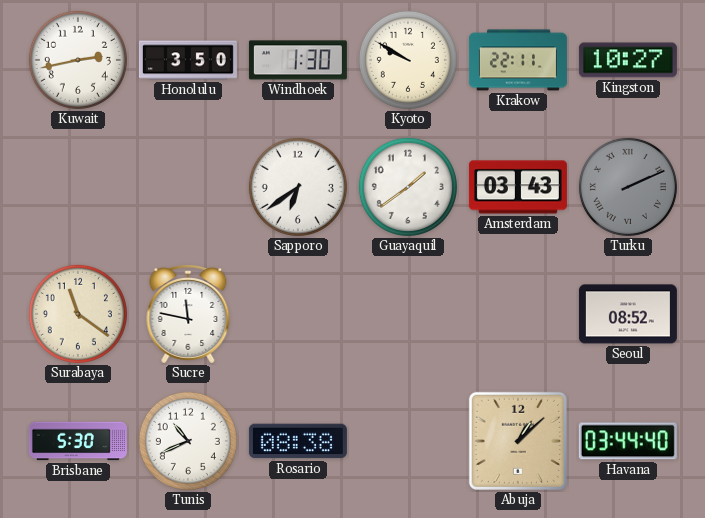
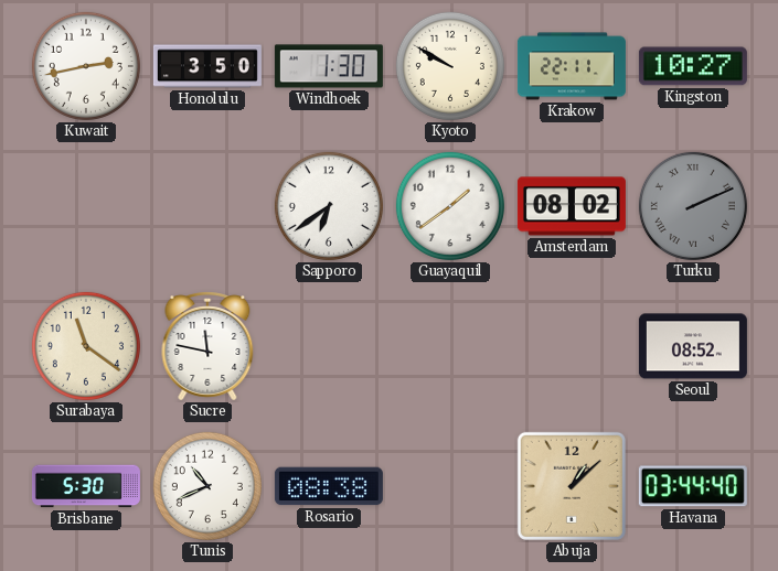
Amsterdam: 03:43 -> 08:02
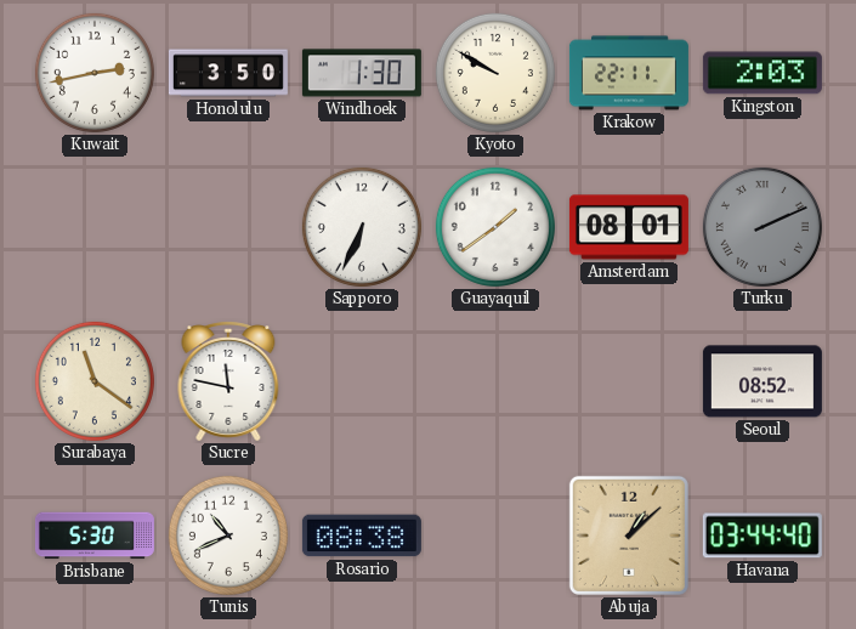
Kingston: 10:27 -> 2:03
Sapporo: 6:39 -> 6:34
Amsterdam: 08:02 -> 08:01
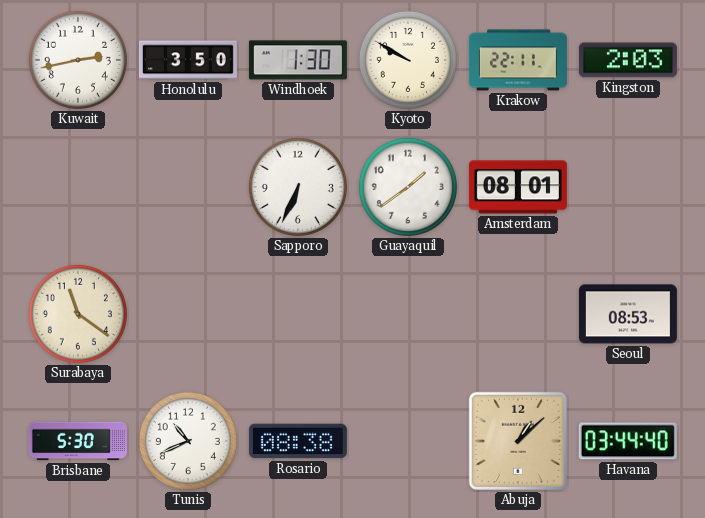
Turku: 2:11 -> none
Sucre: 11:47 -> none
Seoul: 08:52 -> 08:53
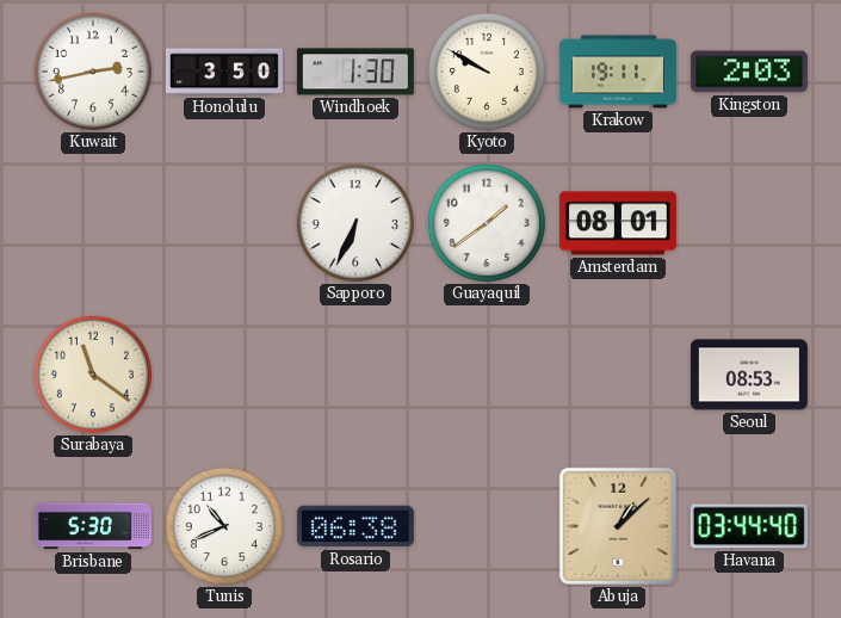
Krakow: 22:11 -> 19:11
Rosario: 08:38 -> 06:38
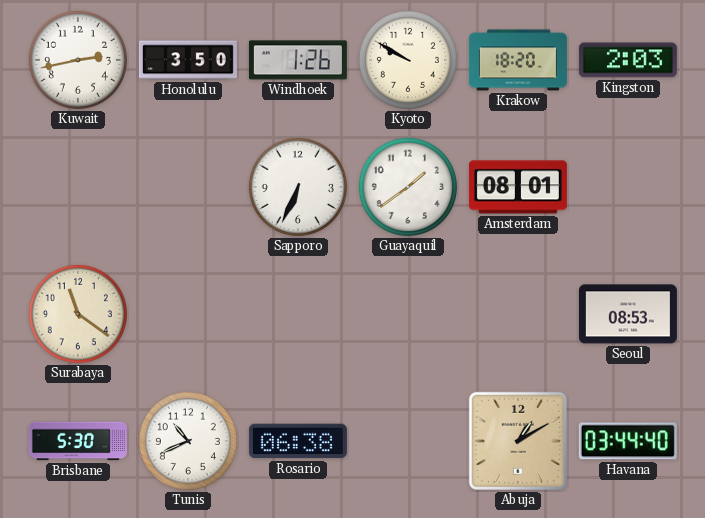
Windhoek: 1:30 -> 1:26
Krakow: 19:11 -> 18:20
Abuja: 1:08 -> 1:10
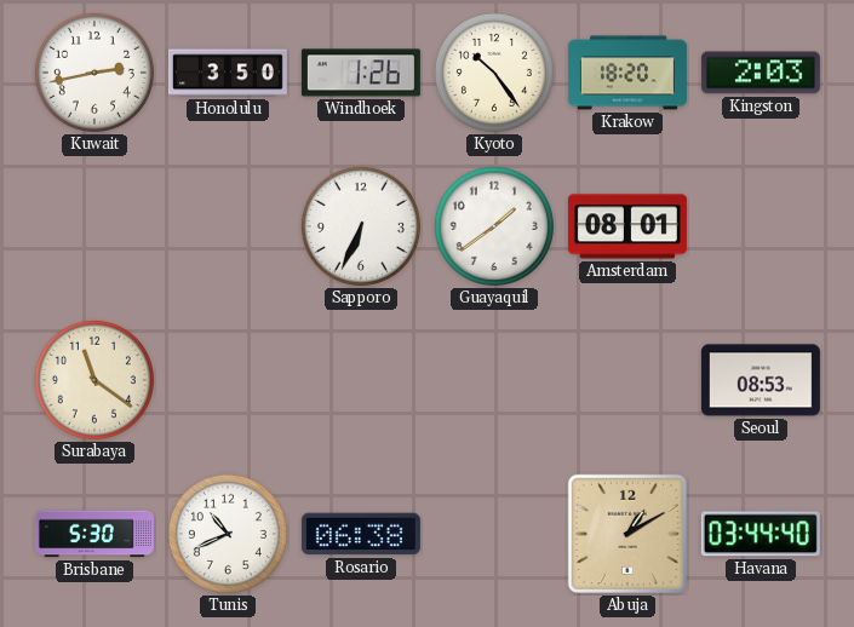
Kyoto: 9:50 -> 10:24
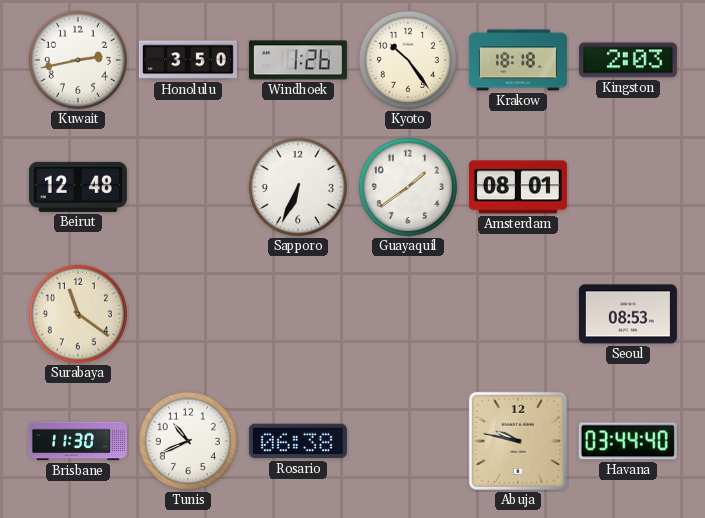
Krakow: 18:20 -> 18:18
Beirut: none -> 12:48
Brisbane: 5:30 -> 11:30
Abuja: 1:10 -> 9:47
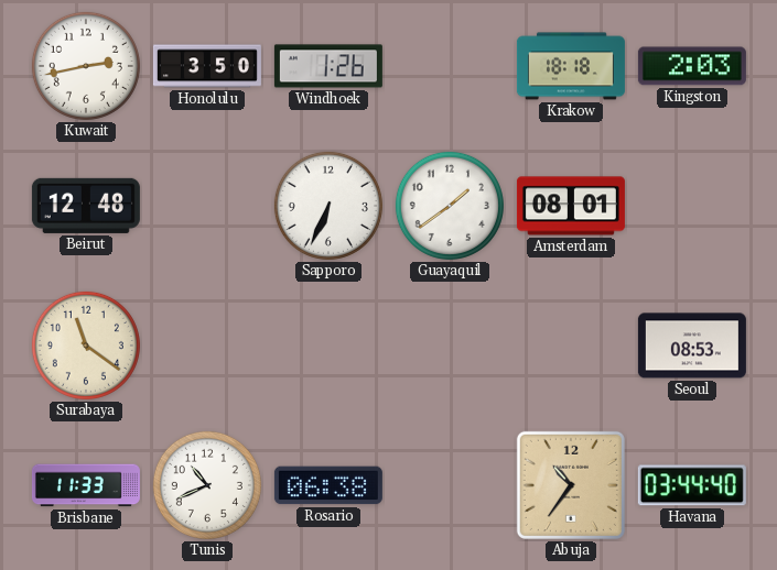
Kyoto: 10:24 -> none
Brisbane: 11:30 -> 11:33
Abuja: 9:47 -> 10:36
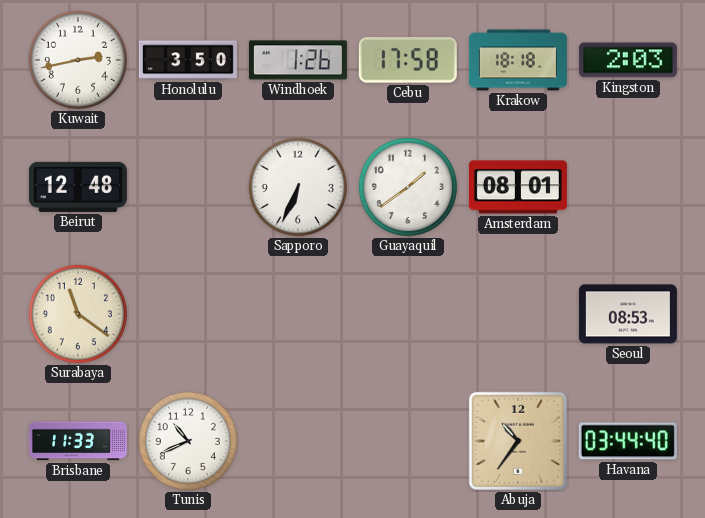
Cebu: none -> 17:58
Rosario: 06:38 -> none
